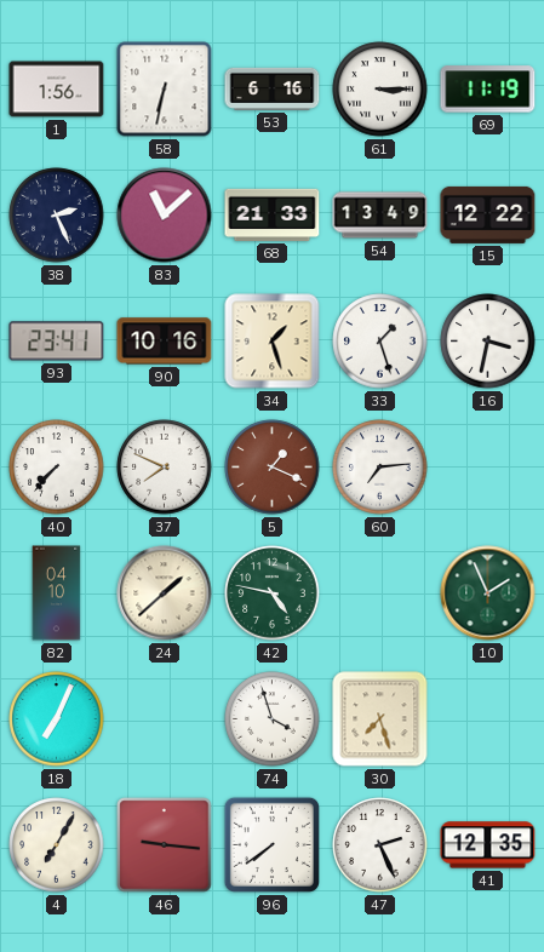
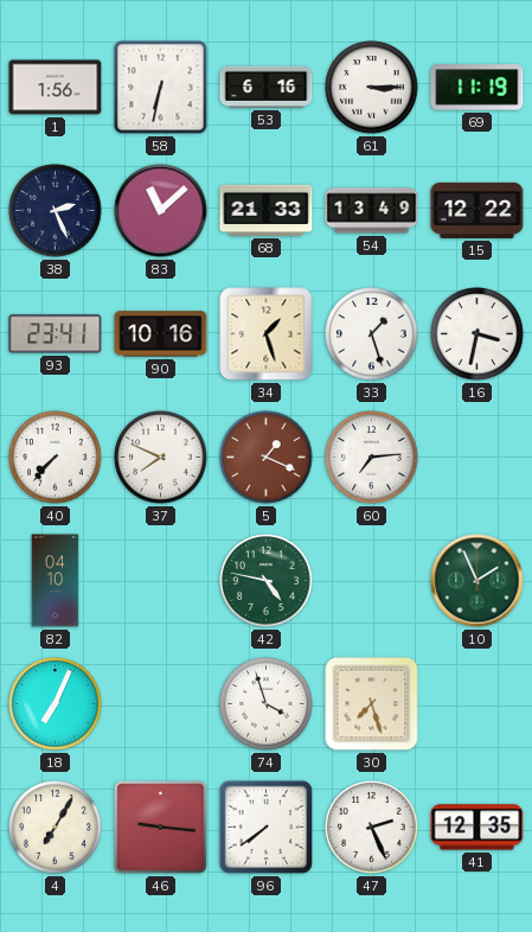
24: 1:38 -> none
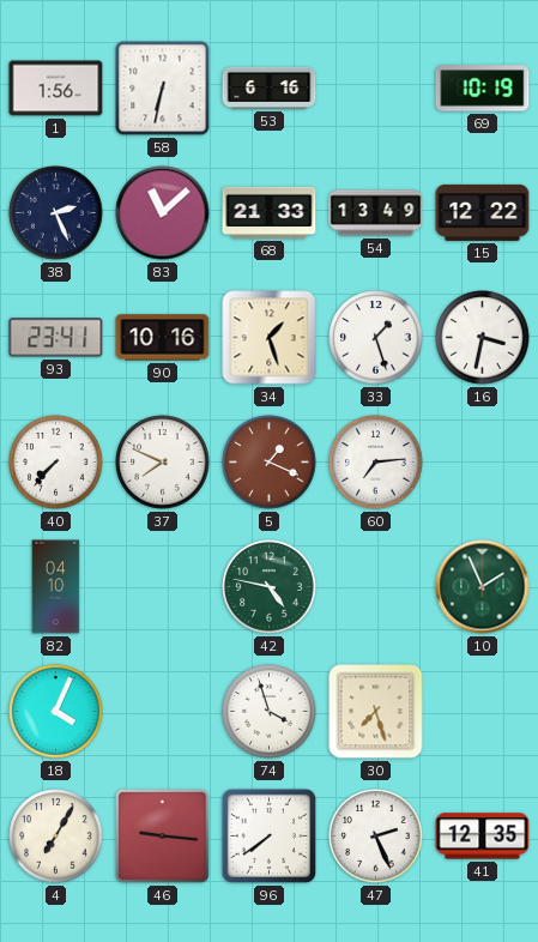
61: 3:15 -> none
69: 11:19 -> 10:19
18: 7:04 -> 4:04
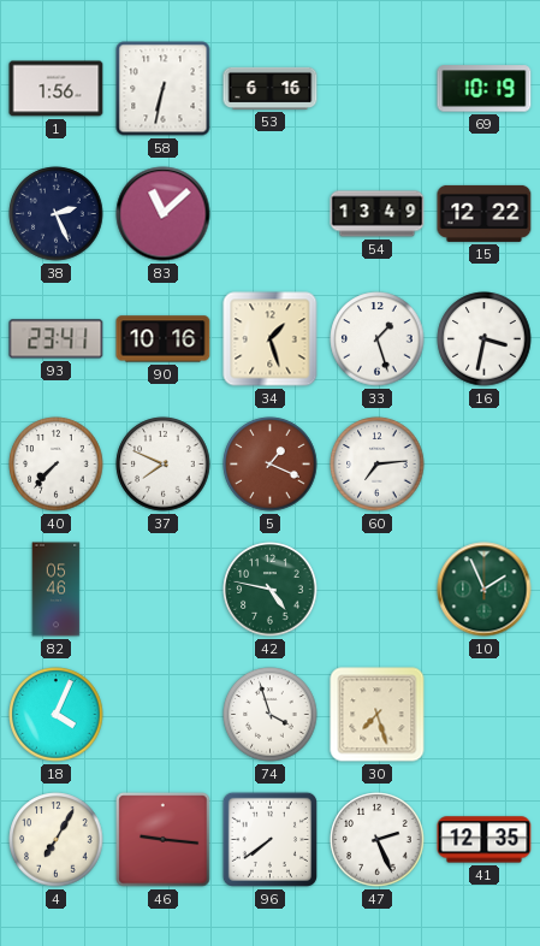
68: 21:33 -> none
82: 04:10 -> 05:46
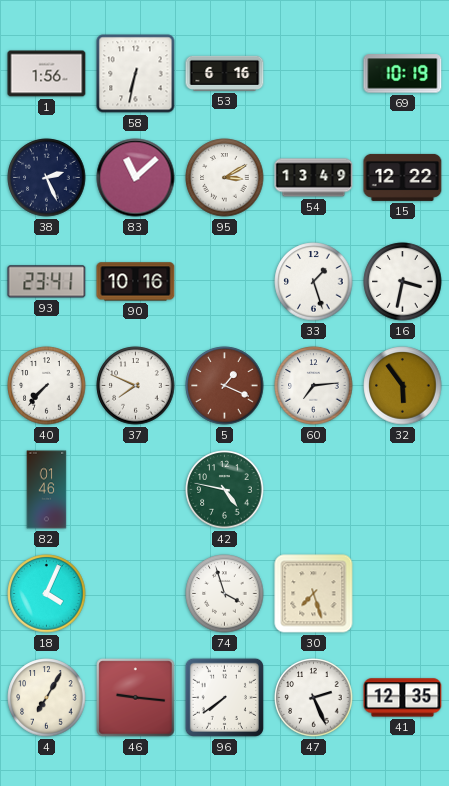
95: none -> 3:10
34: 1:27 -> none
32: none -> 5:54
82: 05:46 -> 01:46
10: 1:56 -> none
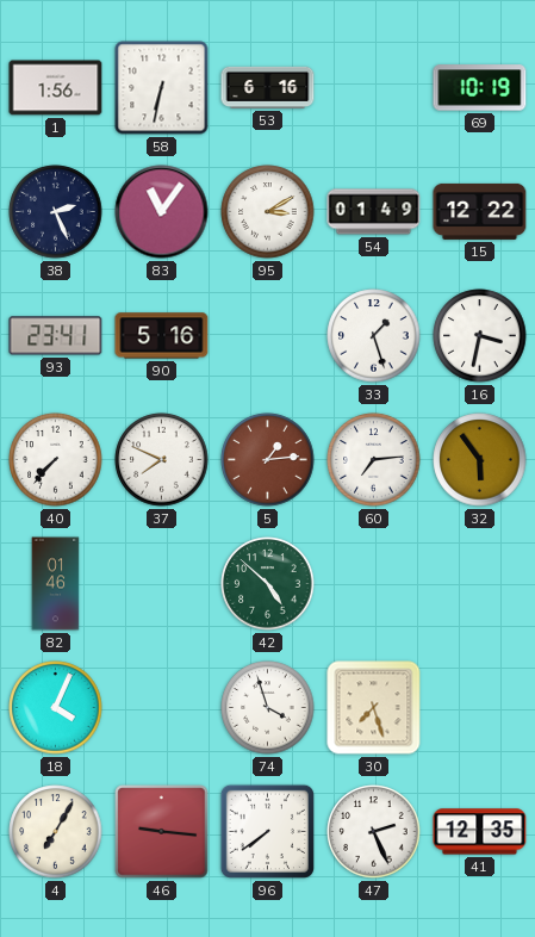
83: 11:08 -> 11:06
54: 13:49 -> 01:49
90: 10:16 -> 5:16
5: 1:19 -> 1:14
42: 4:47 -> 4:52
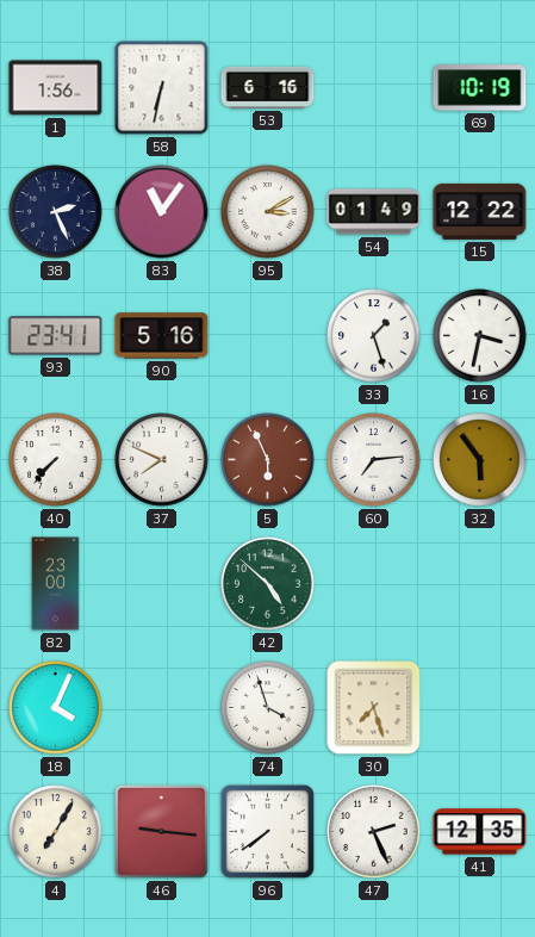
5: 1:14 -> 5:56
82: 01:46 -> 23:00
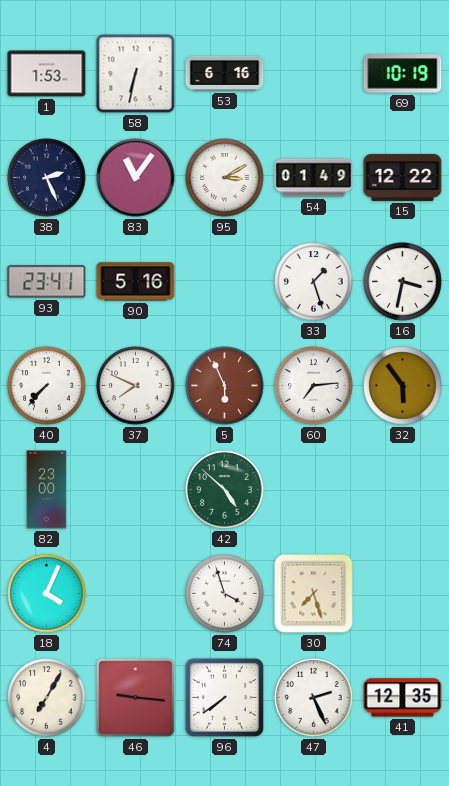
1: 1:56 -> 1:53
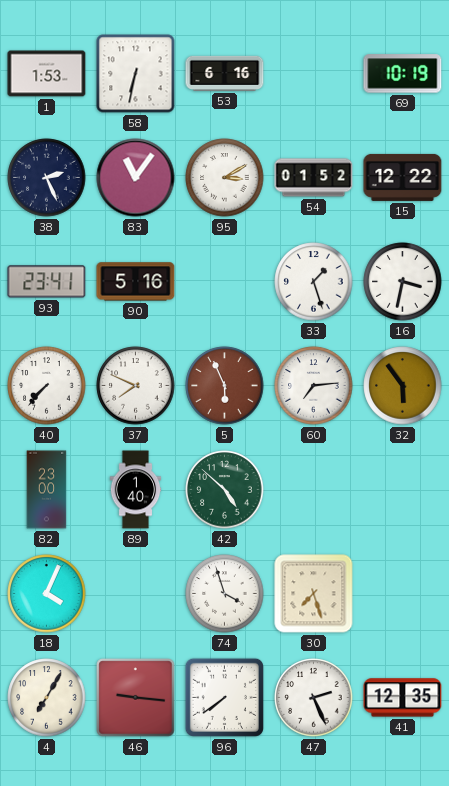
54: 01:49 -> 01:52
89: none -> 1:40
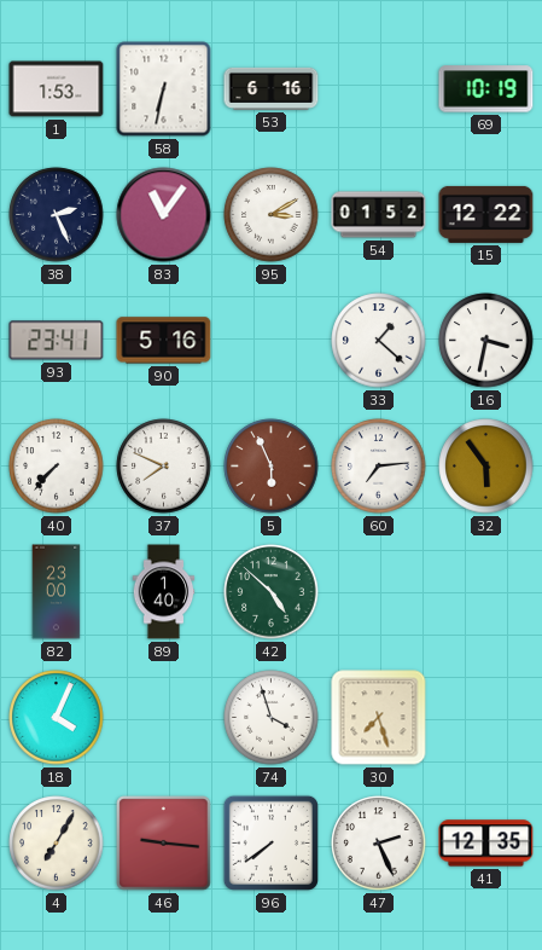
33: 1:27 -> 1:22
